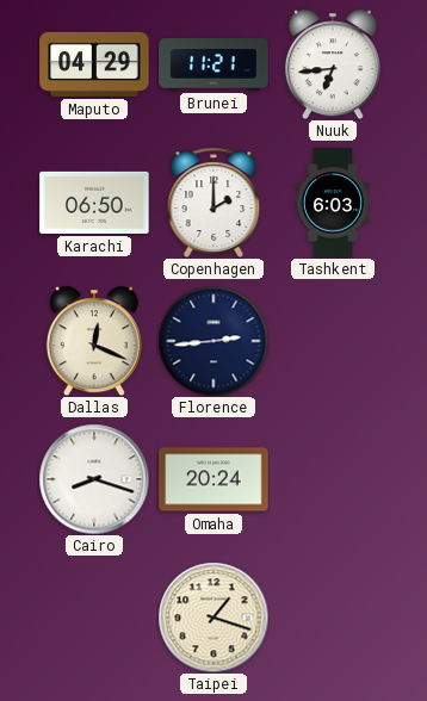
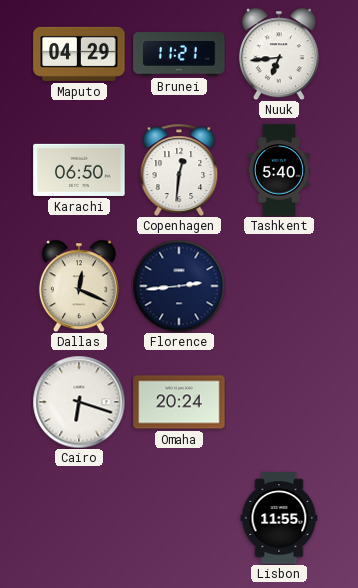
Copenhagen: 2:00 -> 12:31
Tashkent: 6:03 -> 5:40
Cairo: 8:18 -> 6:18
Taipei: 1:18 -> none
Lisbon: none -> 11:55
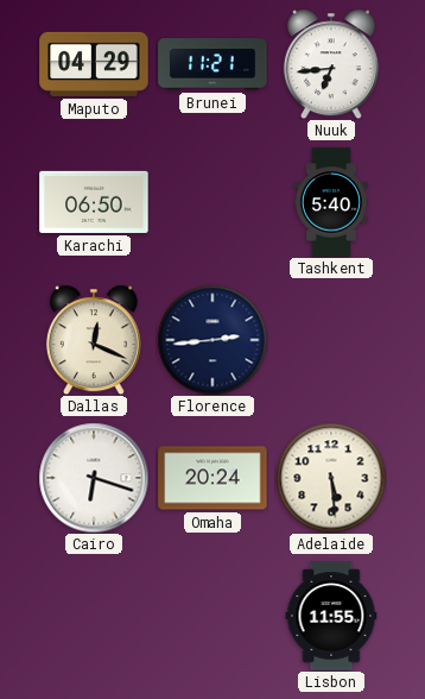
Copenhagen: 12:31 -> none
Adelaide: none -> 5:29
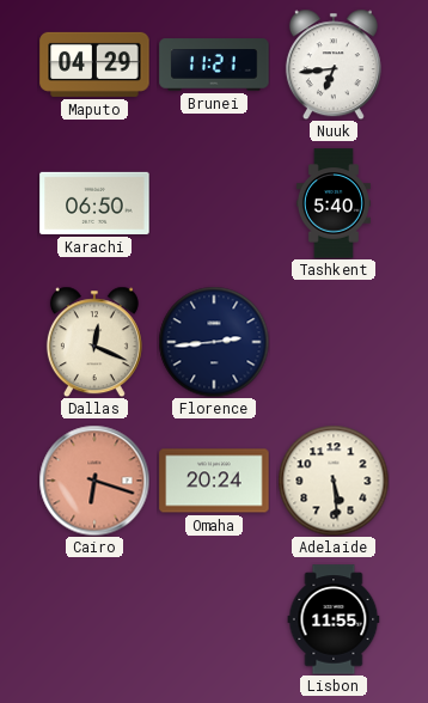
Cairo dial: white -> salmon
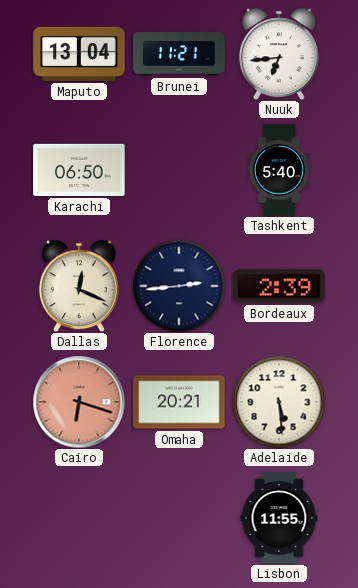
Maputo: 04:29 -> 13:04
Bordeaux: none -> 2:39
Omaha: 20:24 -> 20:21
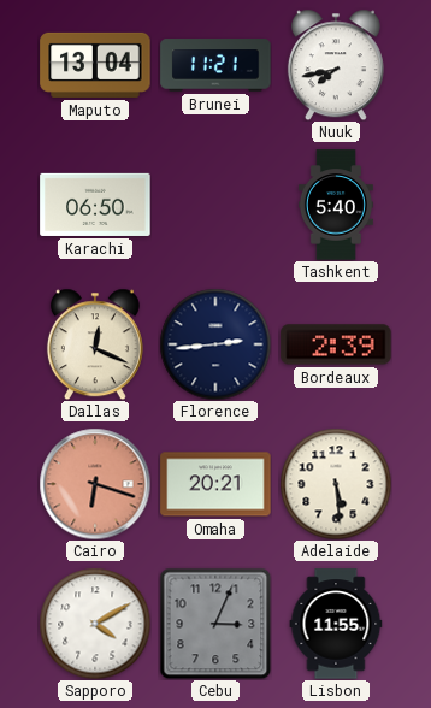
Nuuk: 6:44 -> 7:43
Sapporo: none -> 4:10
Cebu: none -> 3:04
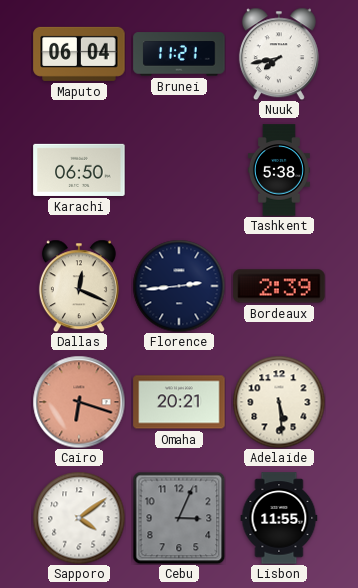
Maputo: 13:04 -> 06:04
Tashkent: 5:40 -> 5:38
Sapporo: 4:10 -> 4:09
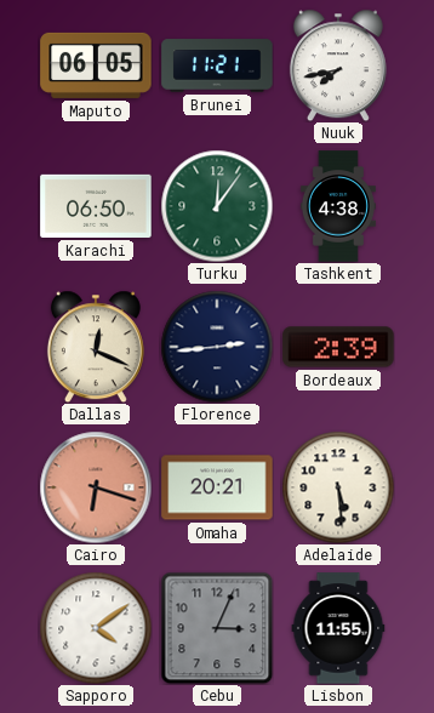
Maputo: 06:04 -> 06:05
Turku: none -> 12:06
Tashkent: 5:38 -> 4:38
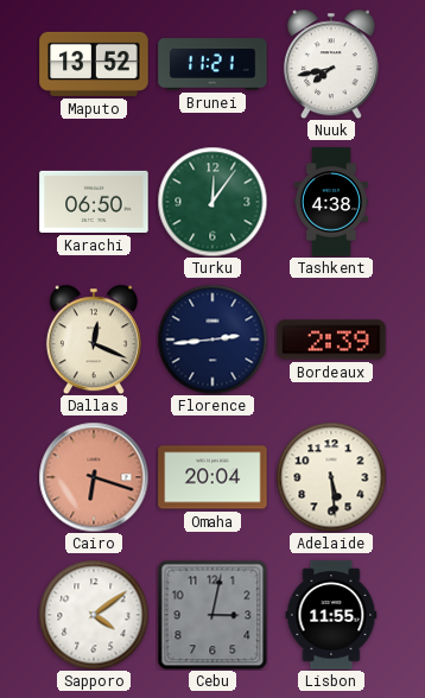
Maputo: 06:05 -> 13:52
Omaha: 20:21 -> 20:04
Cebu: 3:04 -> 3:02
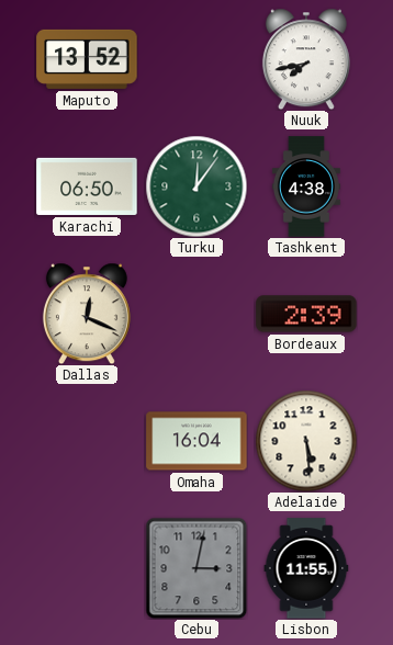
Brunei: 11:21 -> none
Florence: 2:44 -> none
Cairo: 6:18 -> none
Omaha: 20:04 -> 16:04
Sapporo: 4:09 -> none
